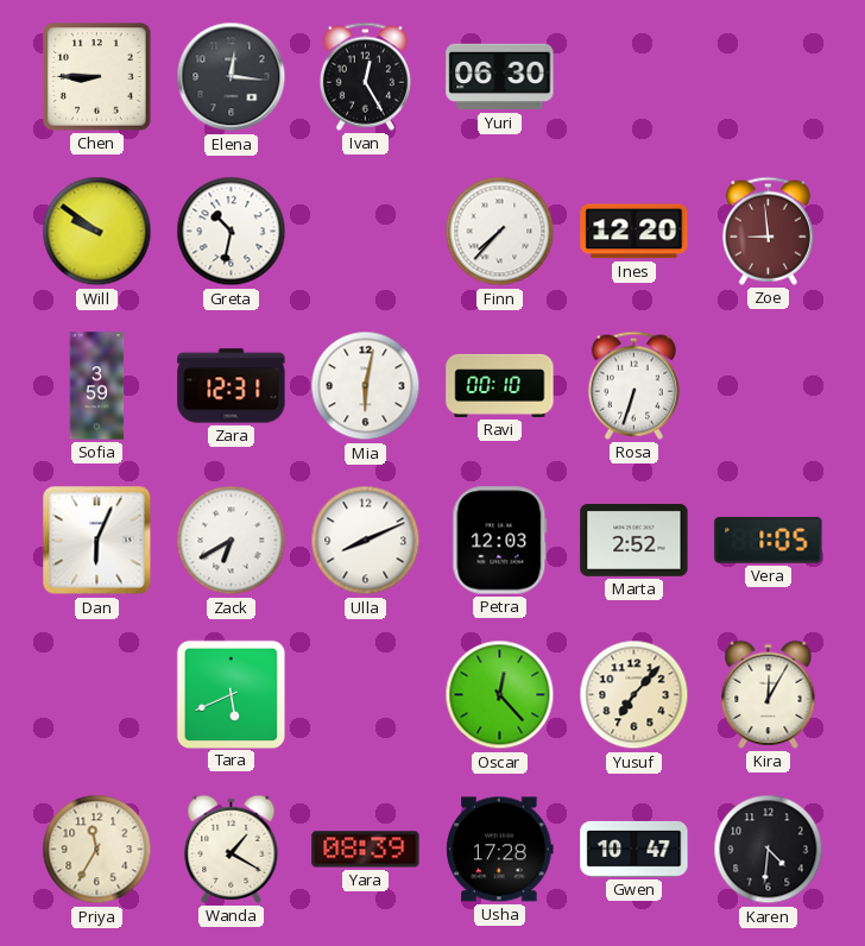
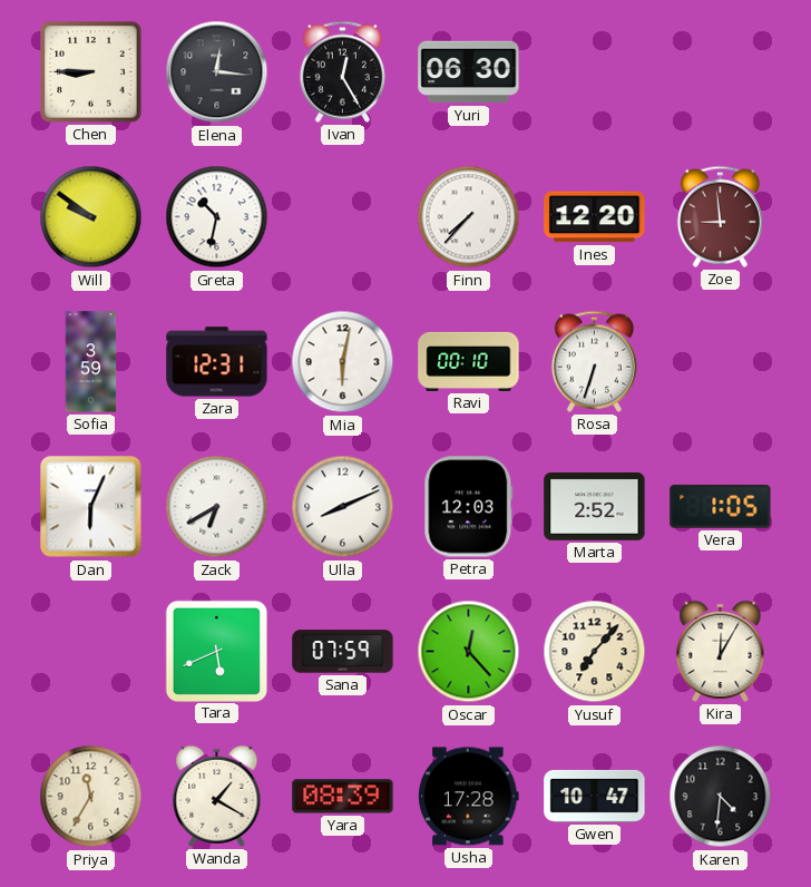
Sana: none -> 07:59
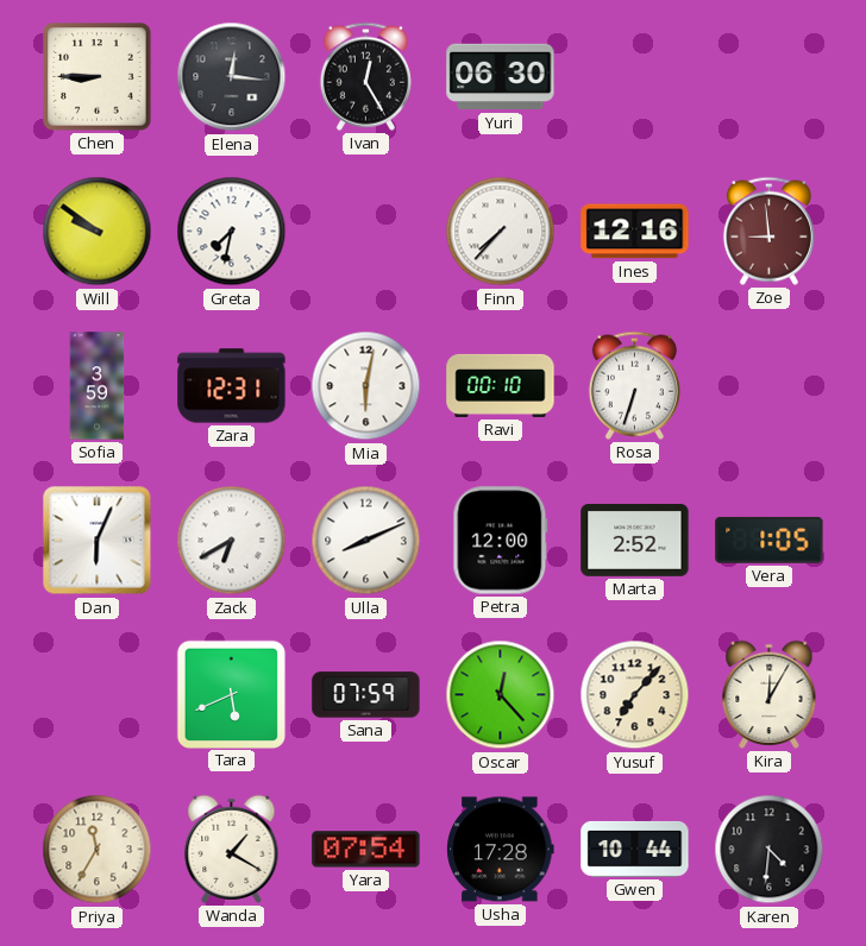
Greta: 10:32 -> 7:32
Ines: 12:20 -> 12:16
Petra: 12:03 -> 12:00
Yara: 08:39 -> 07:54
Gwen: 10:47 -> 10:44
